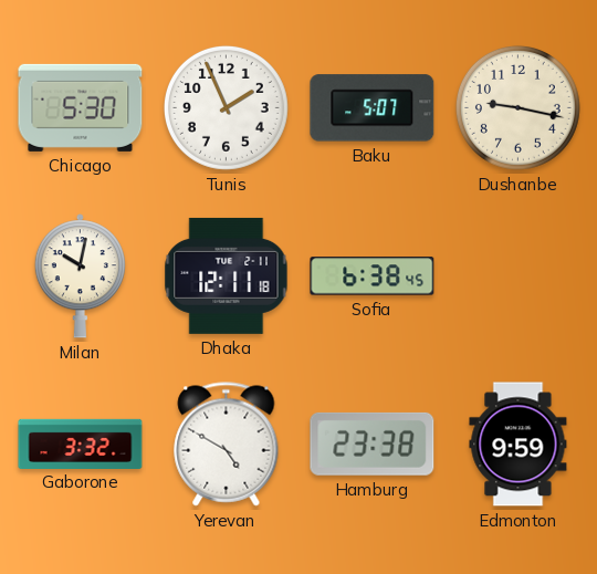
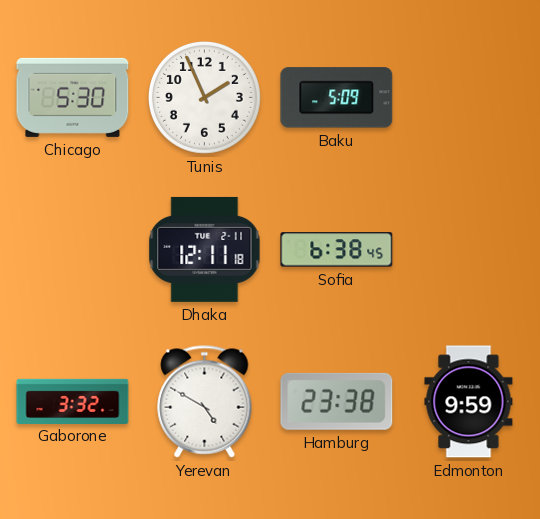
Baku: 5:07 -> 5:09
Dushanbe: 9:17 -> none
Milan: 10:02 -> none
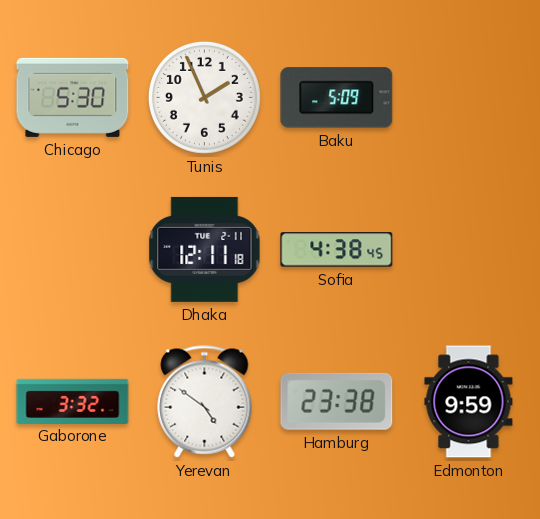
Sofia: 6:38 -> 4:38
Yerevan: 4:50 -> 4:51
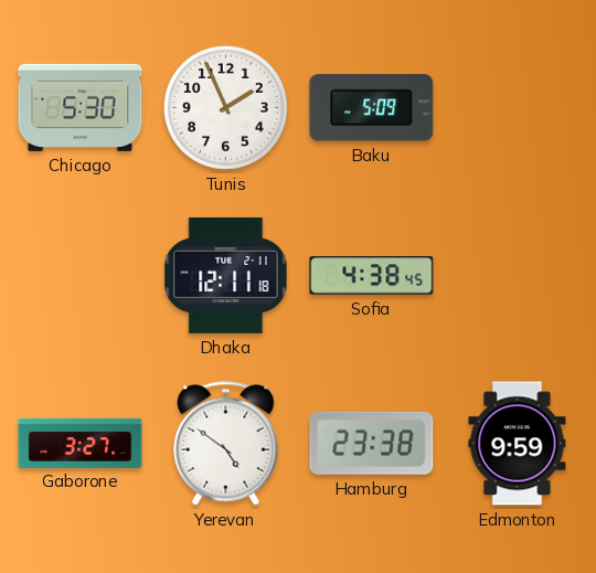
Gaborone: 3:32 -> 3:27
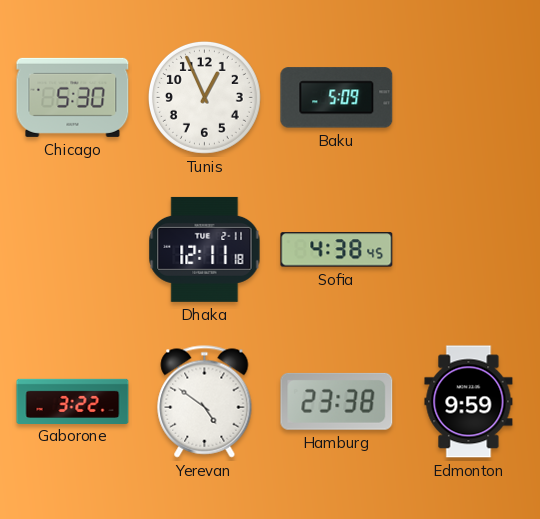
Tunis: 1:56 -> 12:56
Gaborone: 3:27 -> 3:22
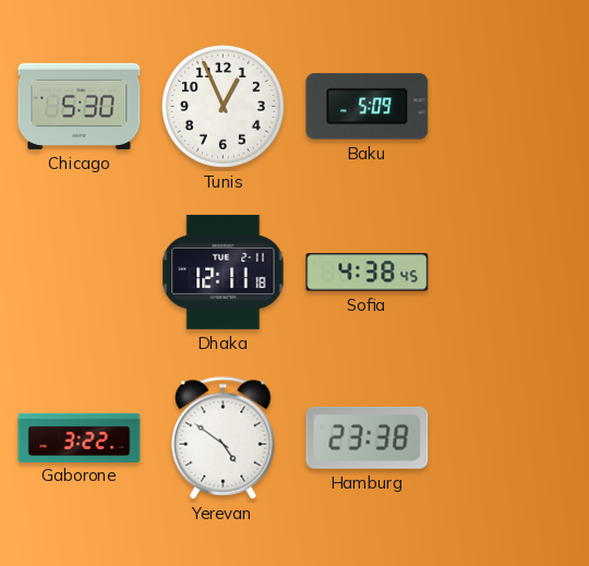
Edmonton: 9:59 -> none
